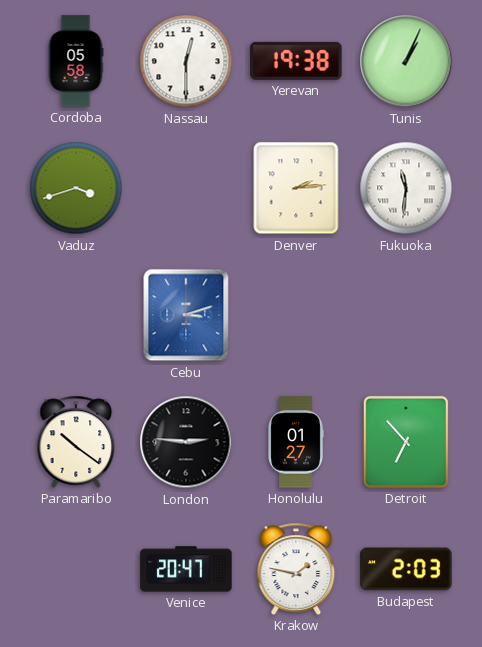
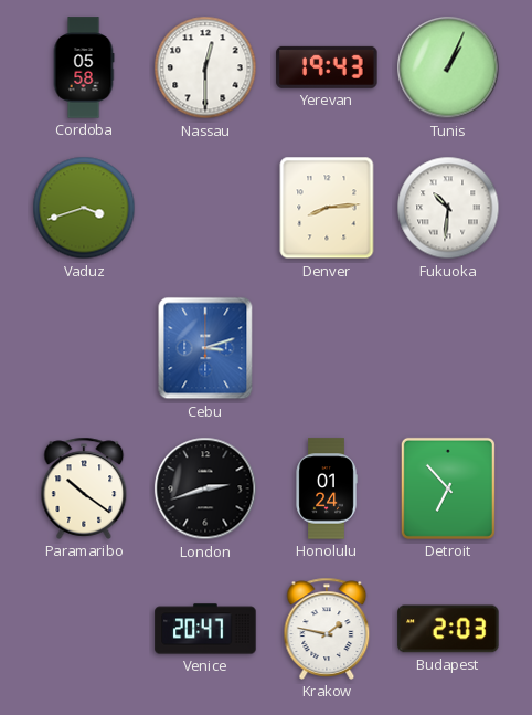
Yerevan: 19:38 -> 19:43
Denver: 2:14 -> 8:14
Fukuoka: 11:31 -> 10:31
London: 2:46 -> 2:42
Honolulu: 01:27 -> 01:24
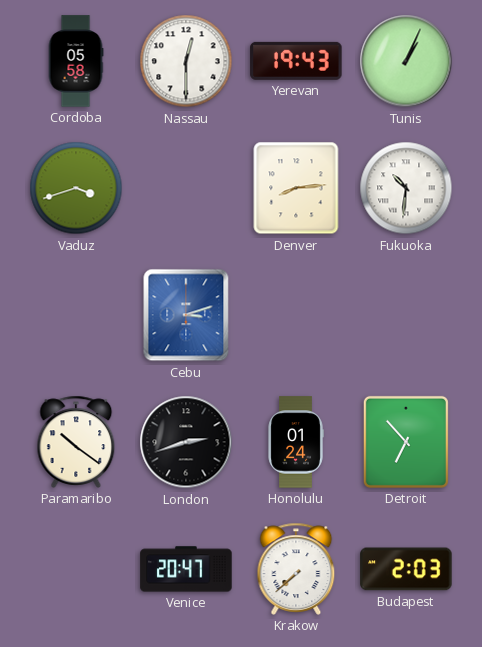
Krakow: 1:47 -> 7:38
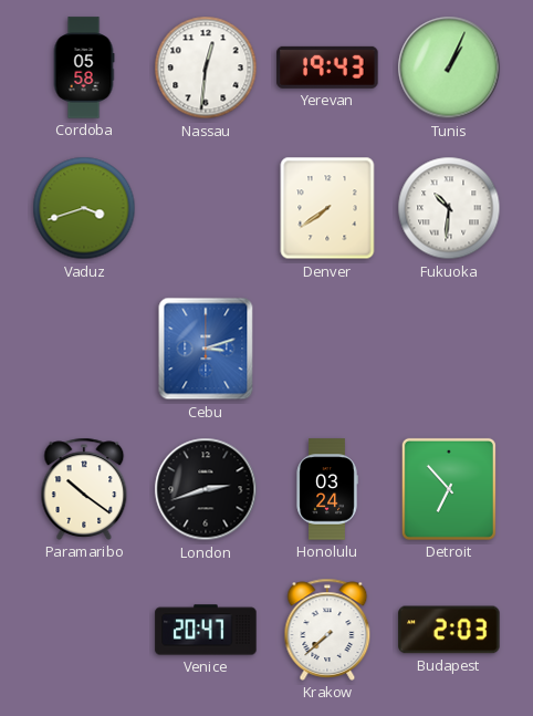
Nassau: 12:30 -> 12:31
Denver: 8:14 -> 7:39
Honolulu: 01:24 -> 03:24
